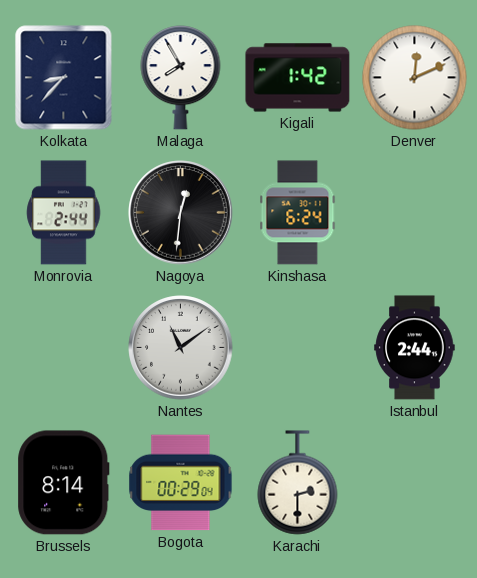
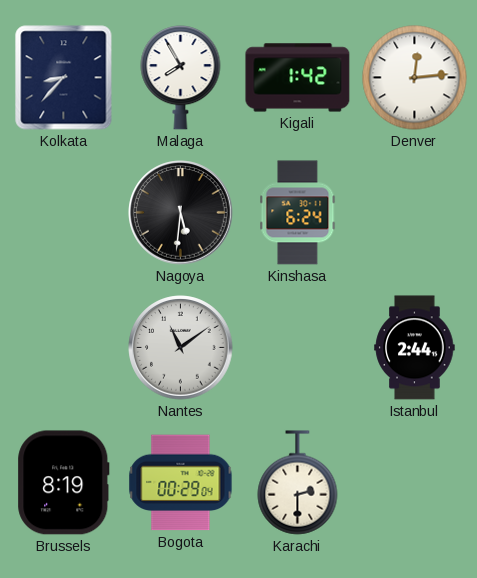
Denver: 12:11 -> 12:14
Monrovia: 2:44 -> none
Nagoya: 12:31 -> 5:31
Brussels: 8:14 -> 8:19
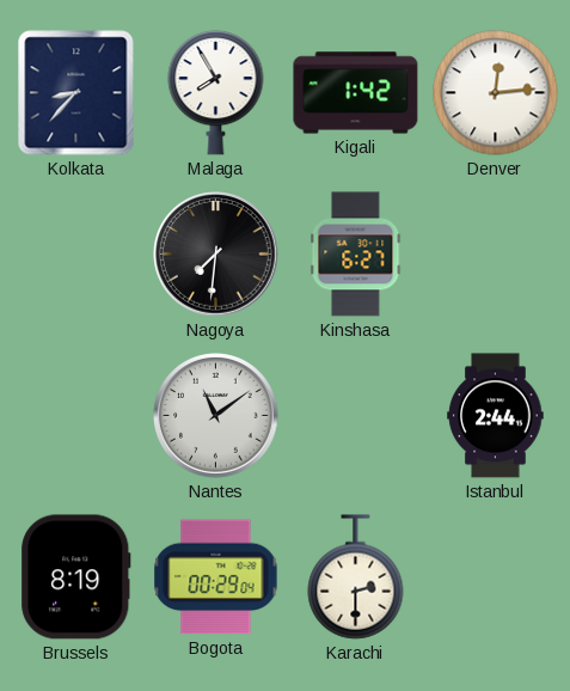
Nagoya: 5:31 -> 7:31
Kinshasa: 6:24 -> 6:27
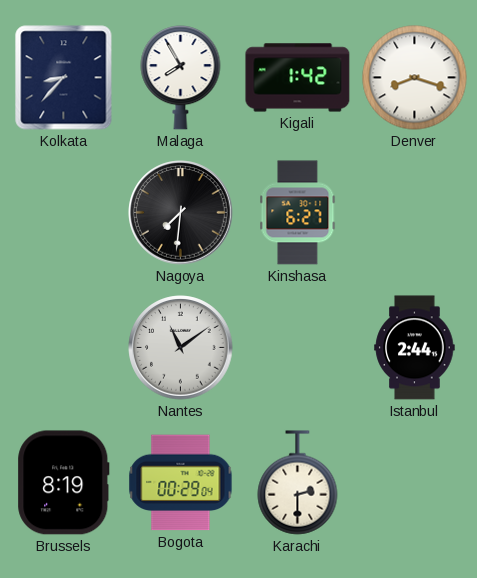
Denver: 12:14 -> 8:18
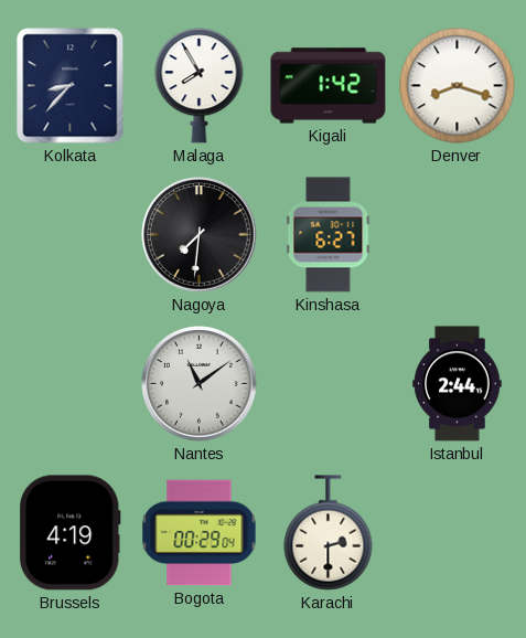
Brussels: 8:19 -> 4:19
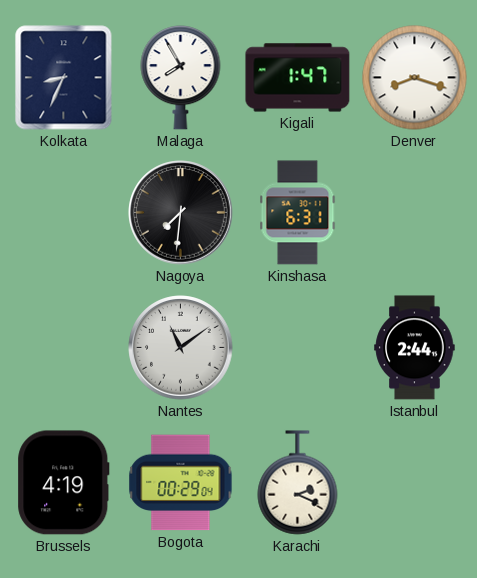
Kolkata: 8:37 -> 8:34
Kigali: 1:42 -> 1:47
Kinshasa: 6:27 -> 6:31
Karachi: 2:30 -> 2:19
